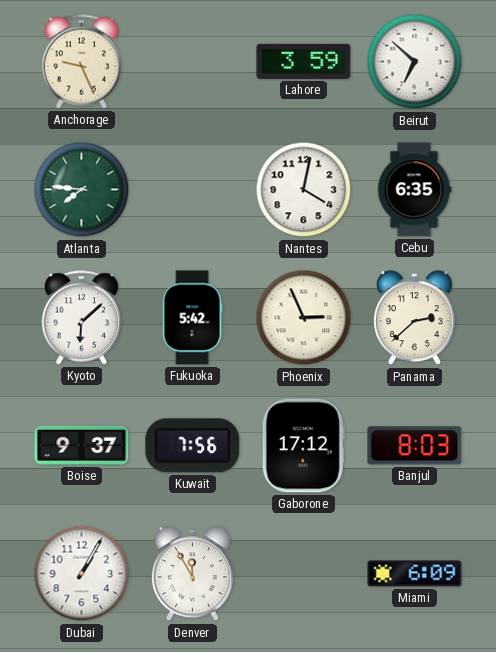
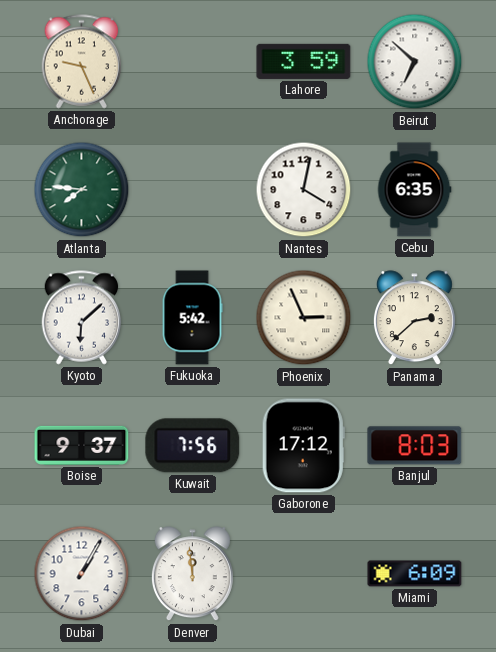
Denver: 11:55 -> 11:59
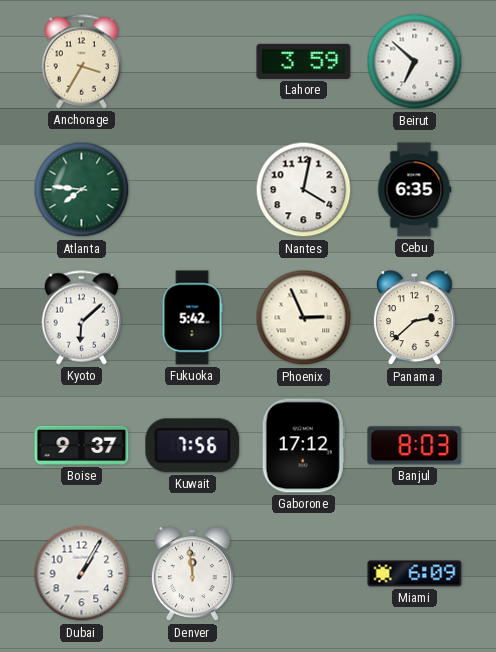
Anchorage: 9:26 -> 3:35
